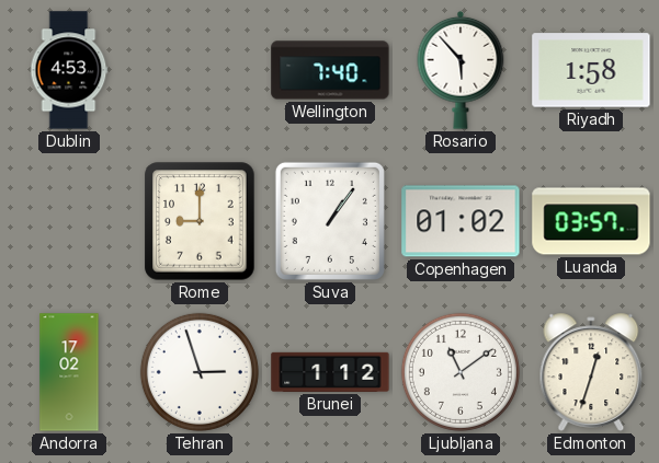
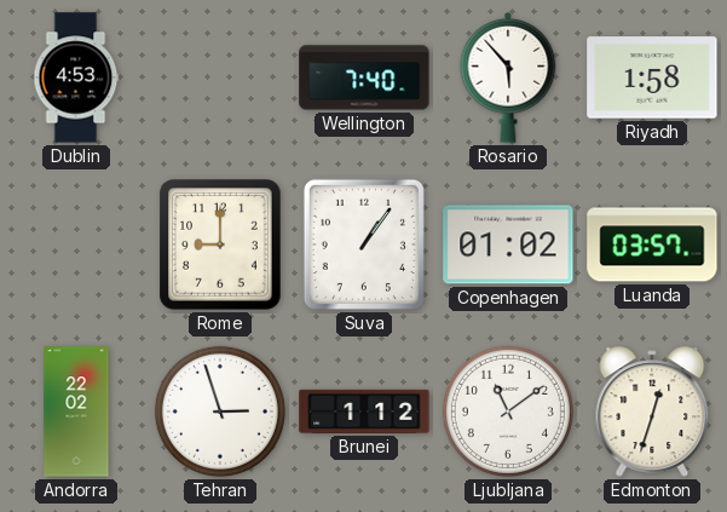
Andorra: 17:02 -> 22:02
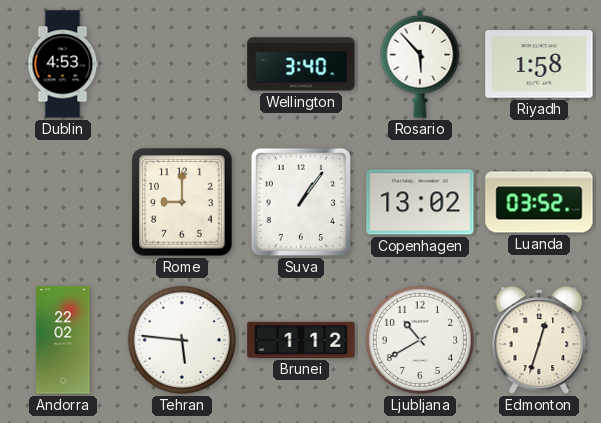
Wellington: 7:40 -> 3:40
Copenhagen: 01:02 -> 13:02
Luanda: 03:57 -> 03:52
Tehran: 2:57 -> 5:46
Ljubljana: 11:09 -> 10:40
